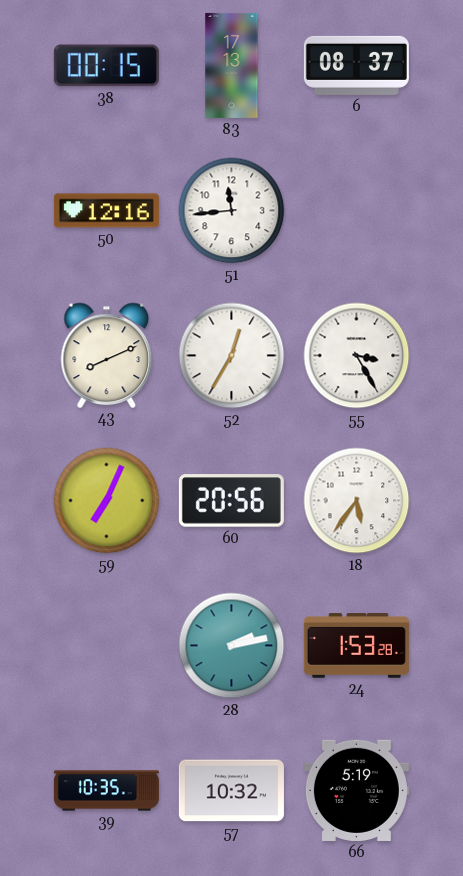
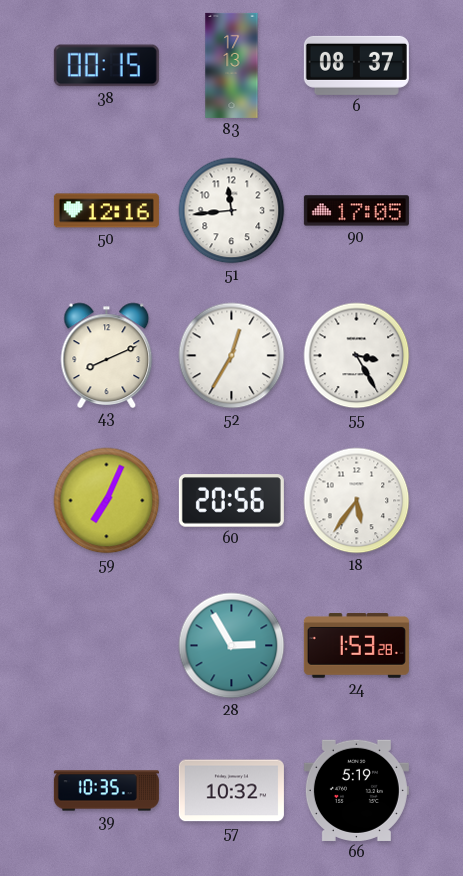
90: none -> 17:05
28: 2:13 -> 2:55
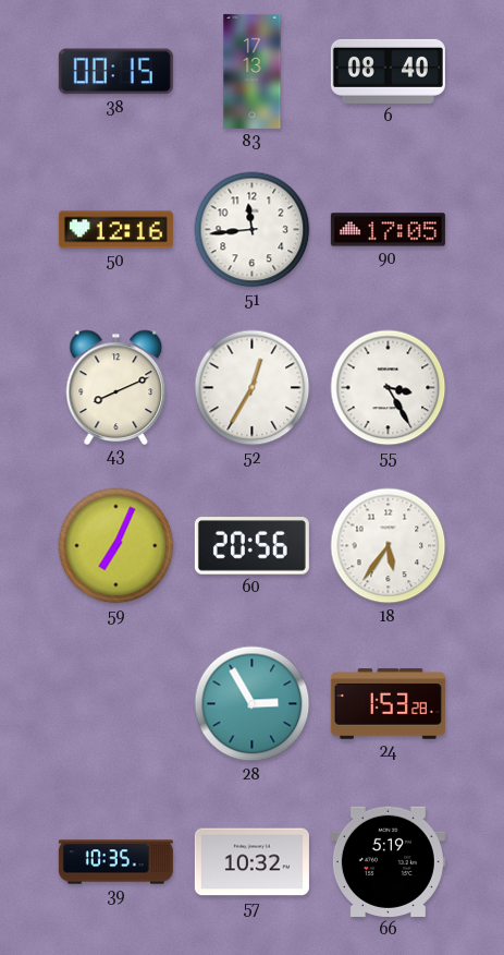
6: 08:37 -> 08:40
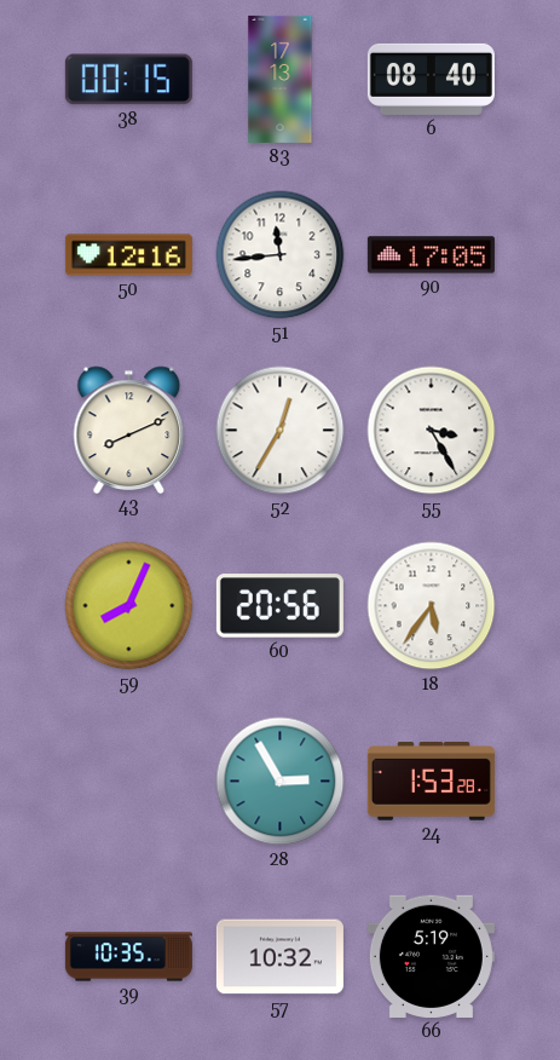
59: 7:04 -> 8:04
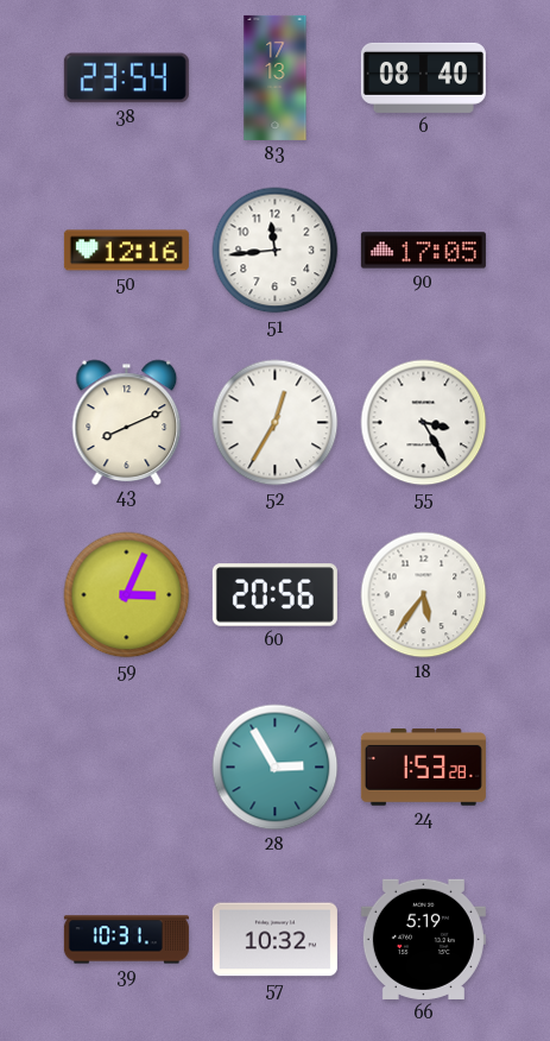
38: 00:15 -> 23:54
59: 8:04 -> 3:04
39: 10:35 -> 10:31
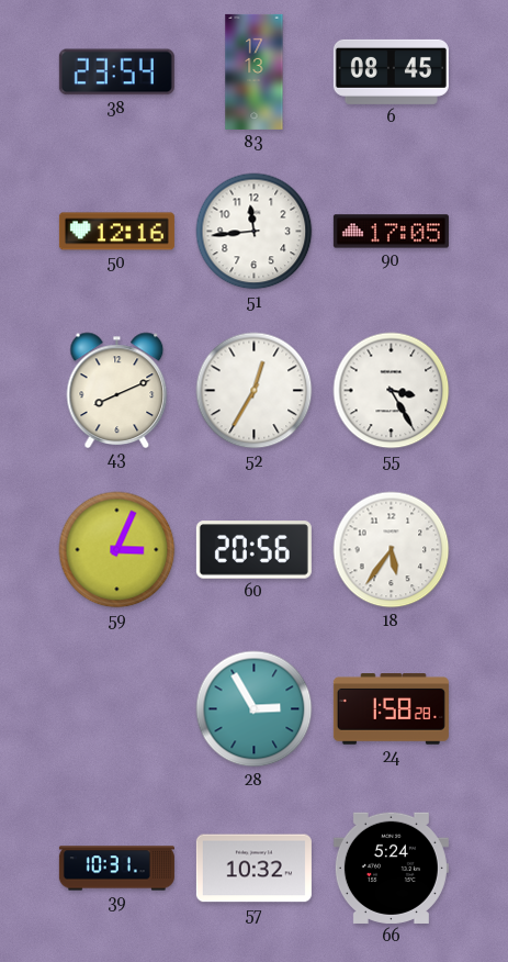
6: 08:40 -> 08:45
24: 1:53 -> 1:58
66: 5:19 -> 5:24
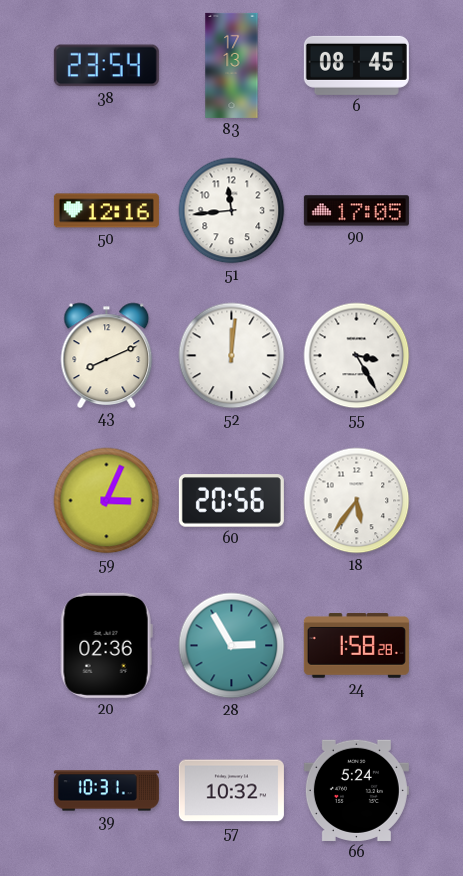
52: 12:35 -> 12:01
20: none -> 02:36
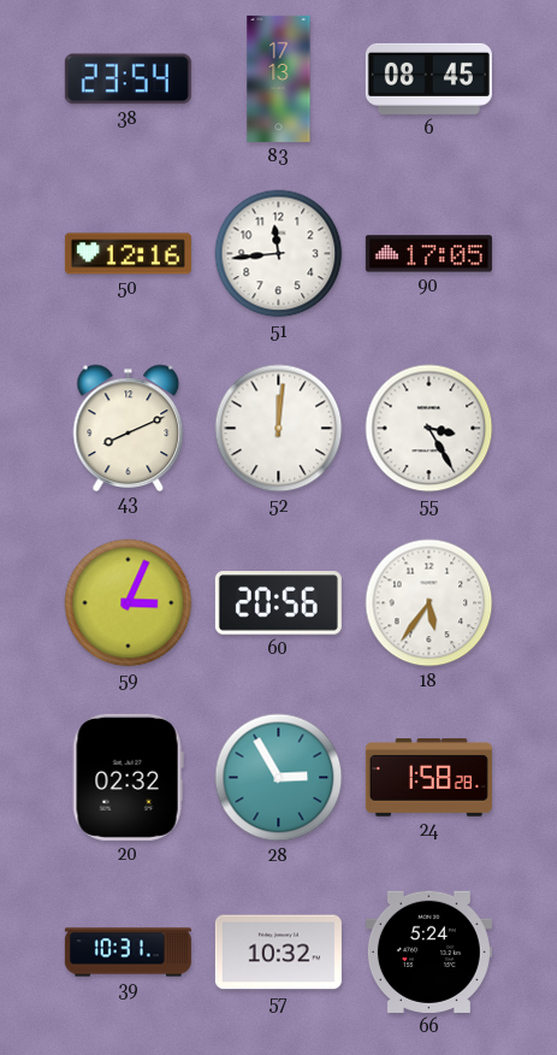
20: 02:36 -> 02:32
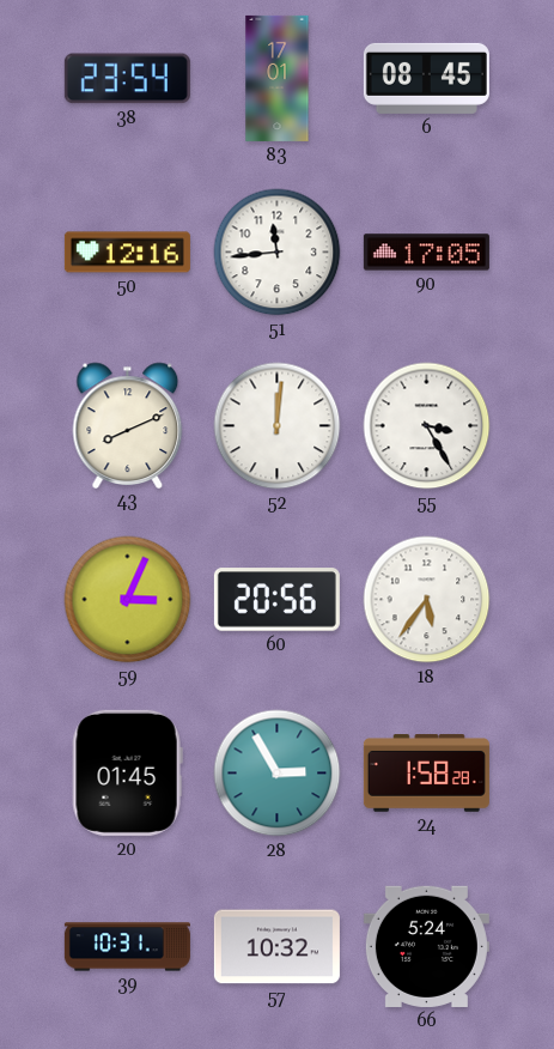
83: 17:13 -> 17:01
20: 02:32 -> 01:45
